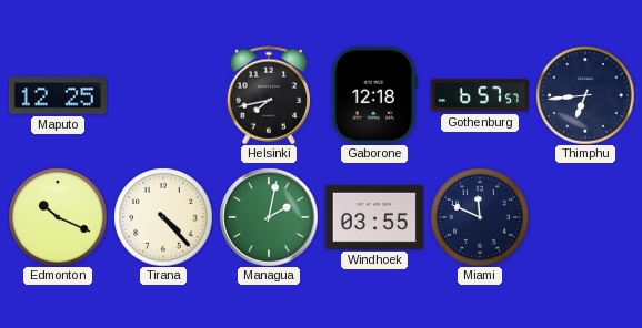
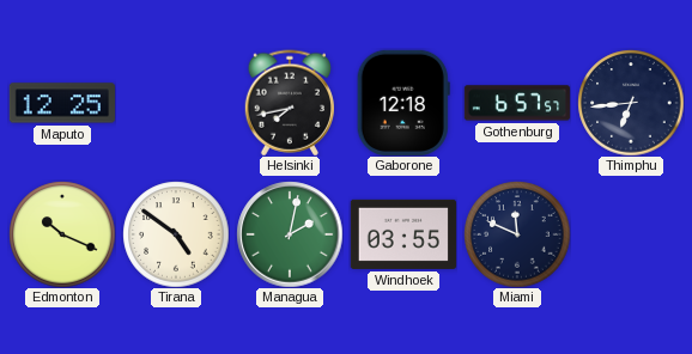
Tirana: 4:23 -> 4:51
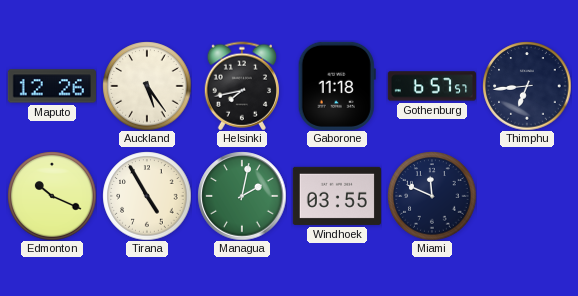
Maputo: 12:25 -> 12:26
Auckland: none -> 5:24
Gaborone: 12:18 -> 11:18
Tirana: 4:51 -> 4:55
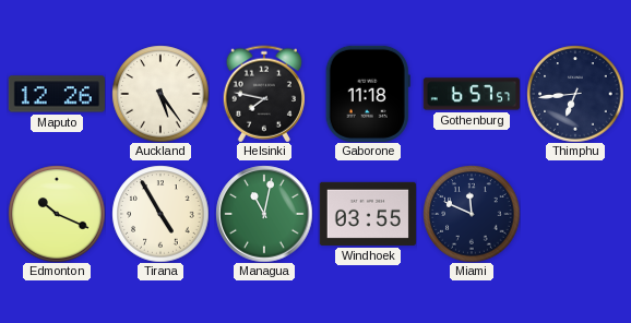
Helsinki: 7:43 -> 7:47
Managua: 2:02 -> 11:02
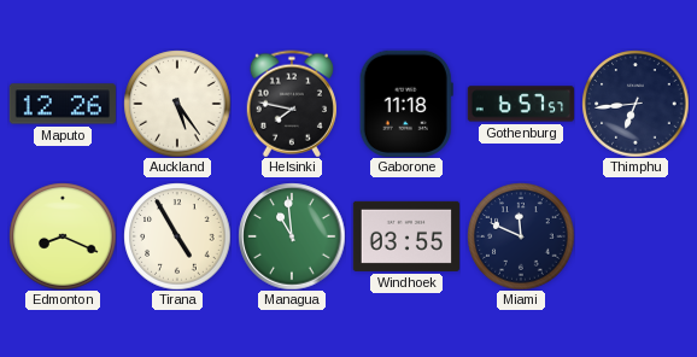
Edmonton: 10:19 -> 8:19
Managua: 11:02 -> 10:59
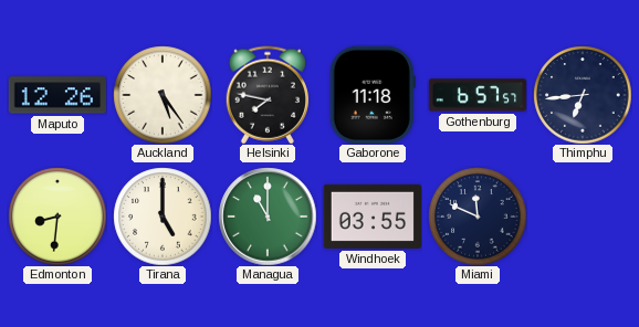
Edmonton: 8:19 -> 8:31
Tirana: 4:55 -> 5:00
Managua: 10:59 -> 11:00
